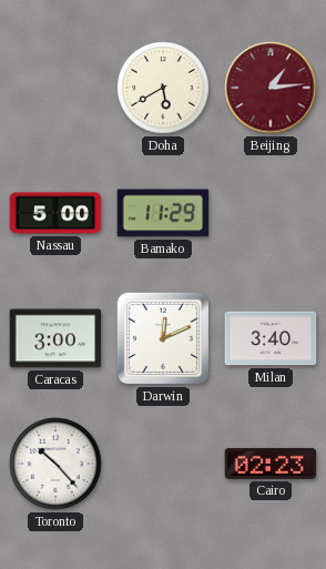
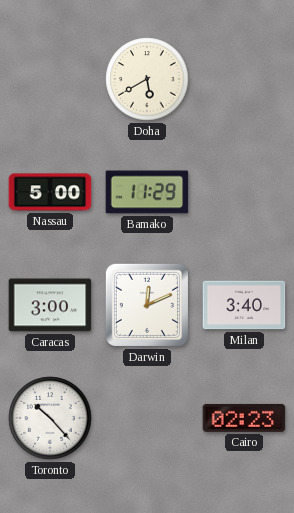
Beijing: 1:14 -> none
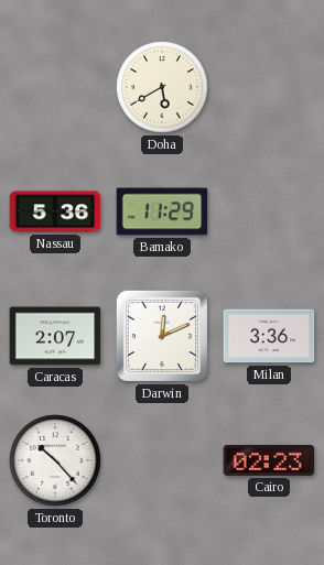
Nassau: 5:00 -> 5:36
Caracas: 3:00 -> 2:07
Milan: 3:40 -> 3:36
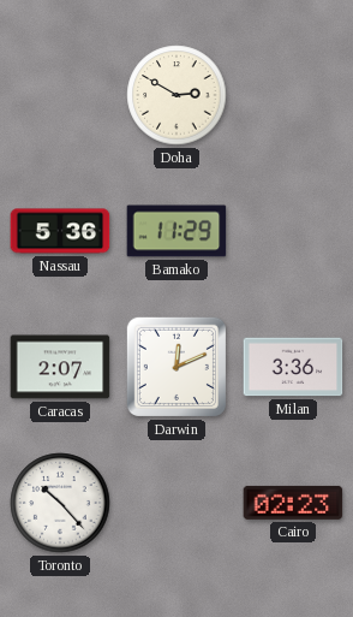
Doha: 5:40 -> 2:50
